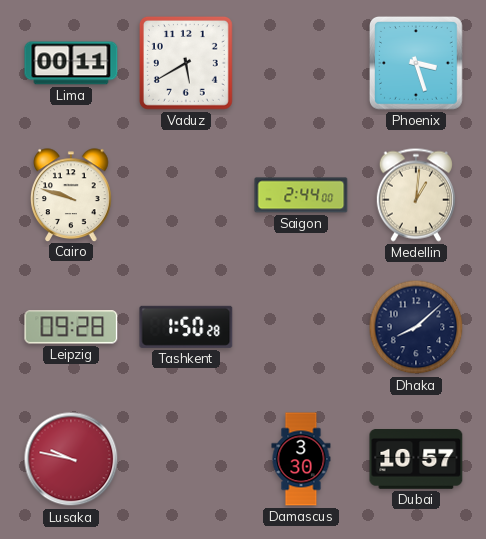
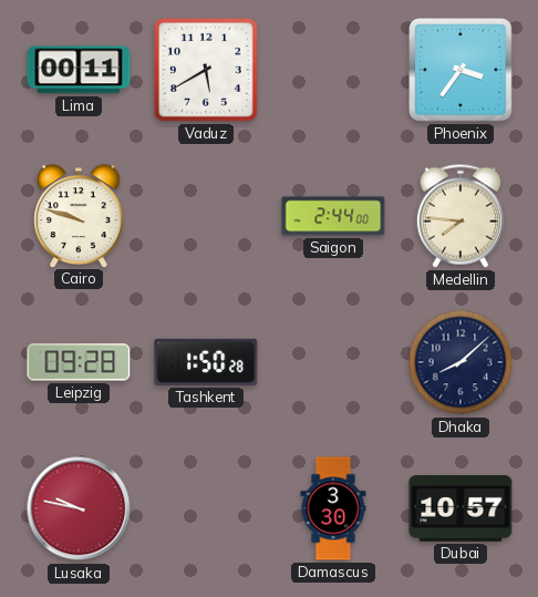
Phoenix: 3:27 -> 3:36
Medellin: 1:01 -> 7:46
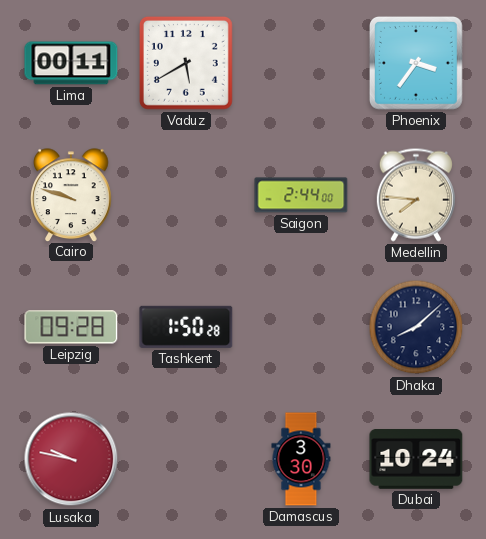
Dubai: 10:57 -> 10:24
